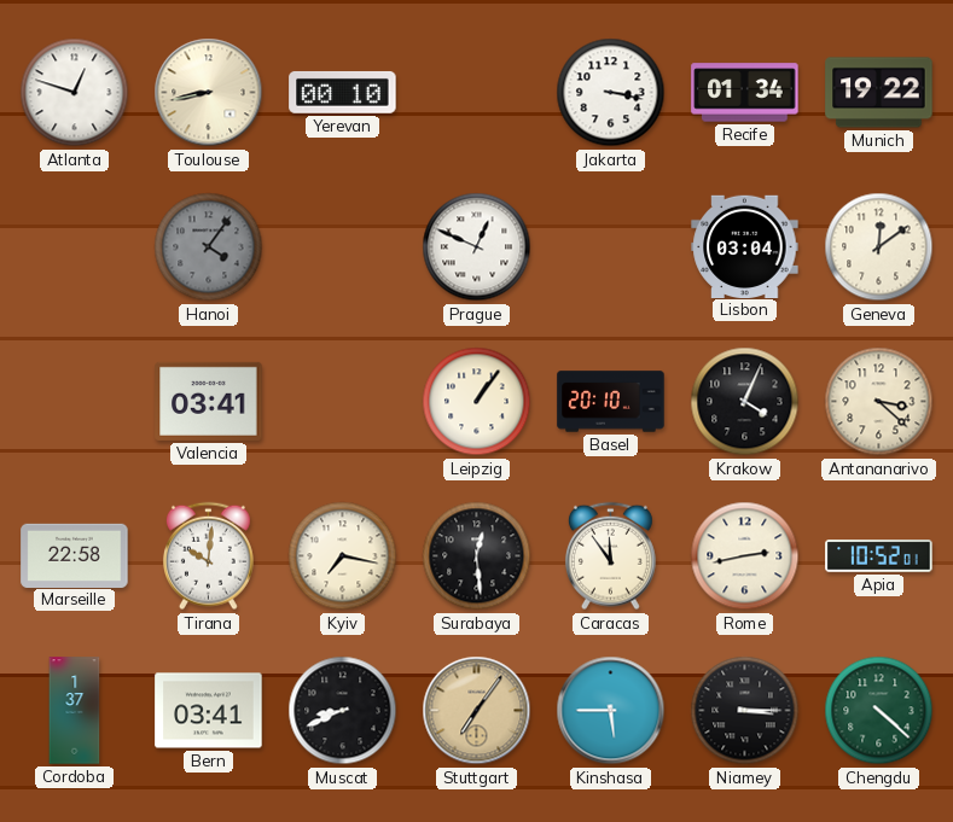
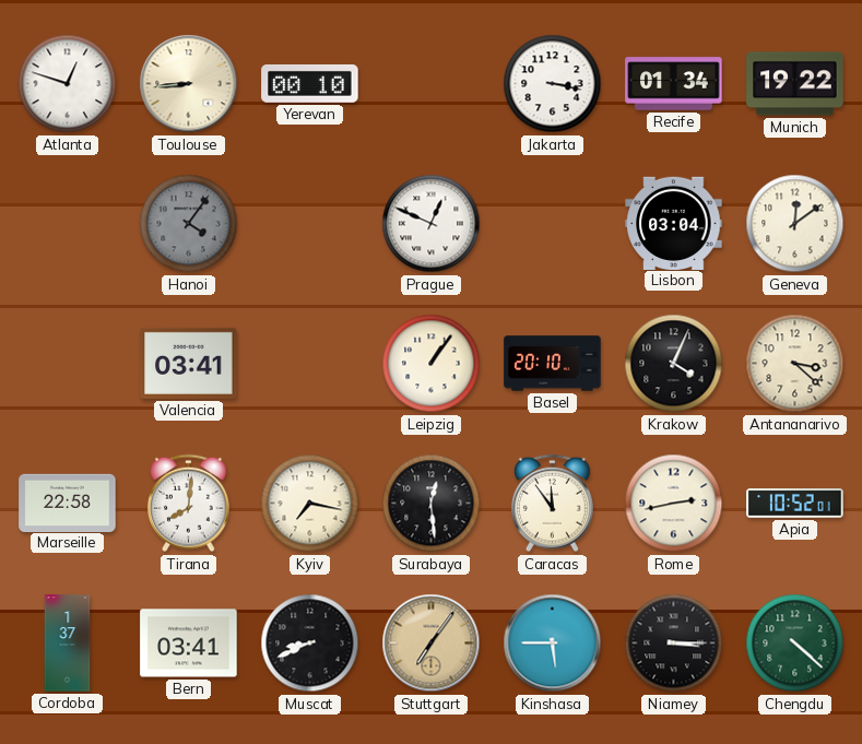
Toulouse: 8:43 -> 8:44
Tirana: 10:01 -> 8:01
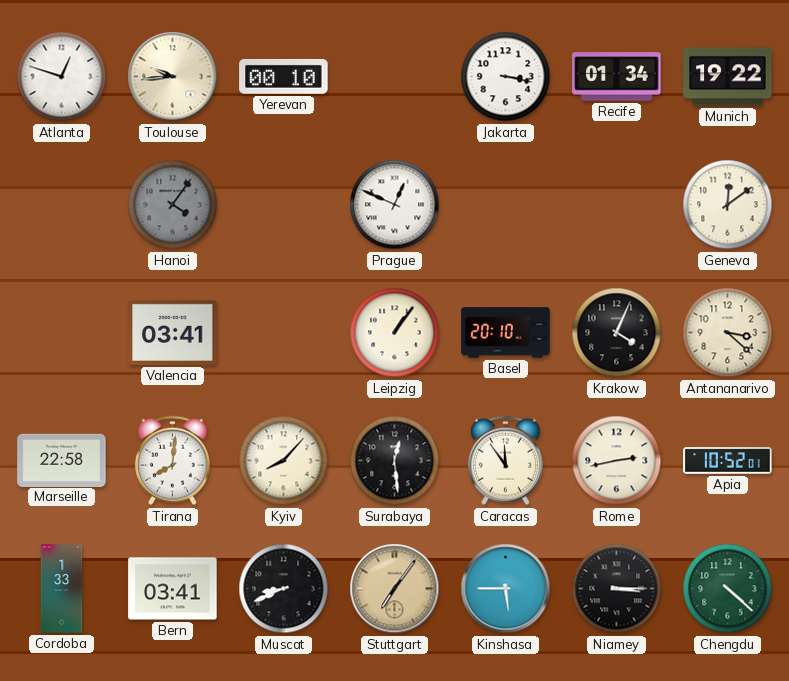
Toulouse: 8:44 -> 9:44
Lisbon: 03:04 -> none
Kyiv: 7:17 -> 8:07
Cordoba: 1:37 -> 1:33
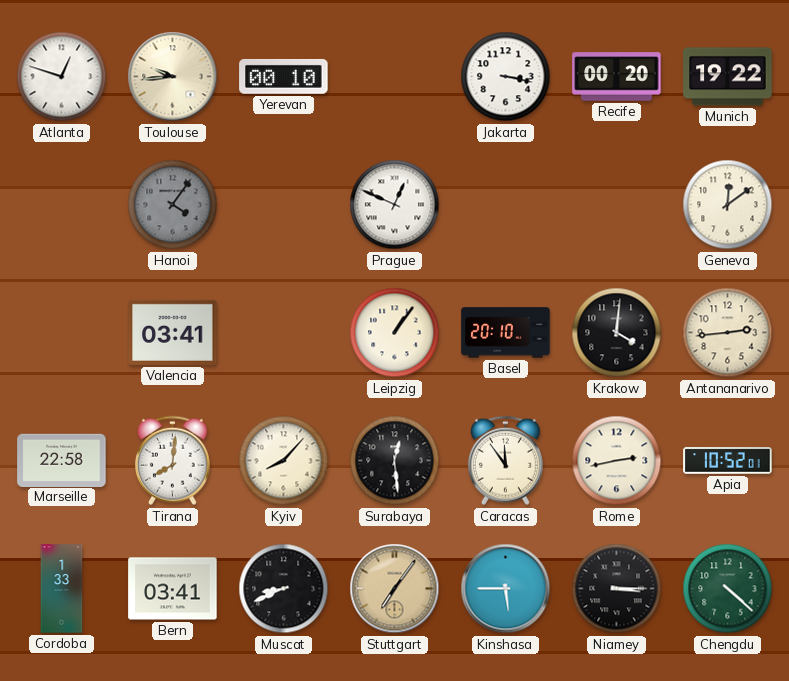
Recife: 01:34 -> 00:20
Krakow: 4:04 -> 4:01
Antananarivo: 3:22 -> 2:44
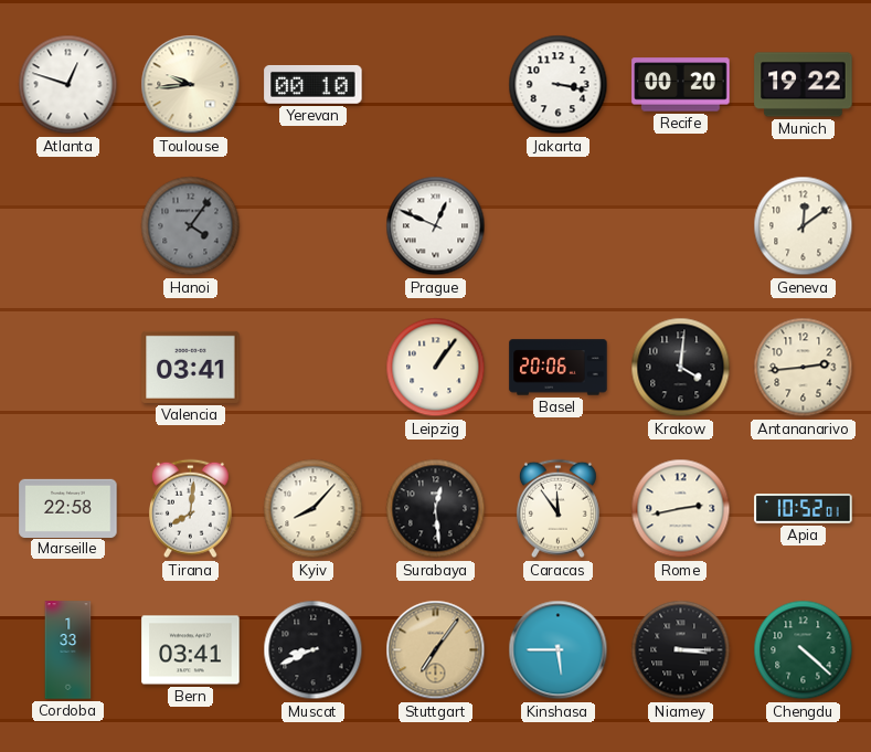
Basel: 20:10 -> 20:06
